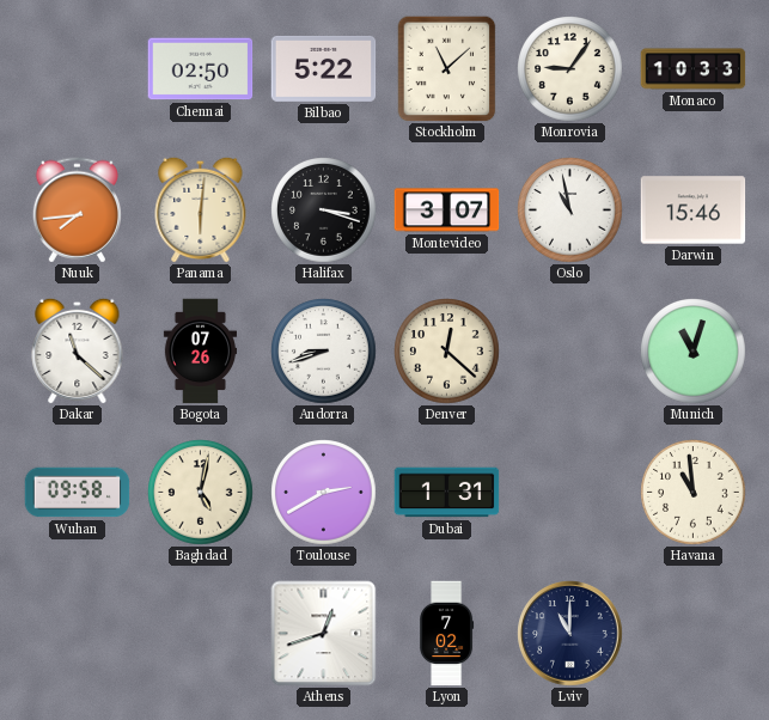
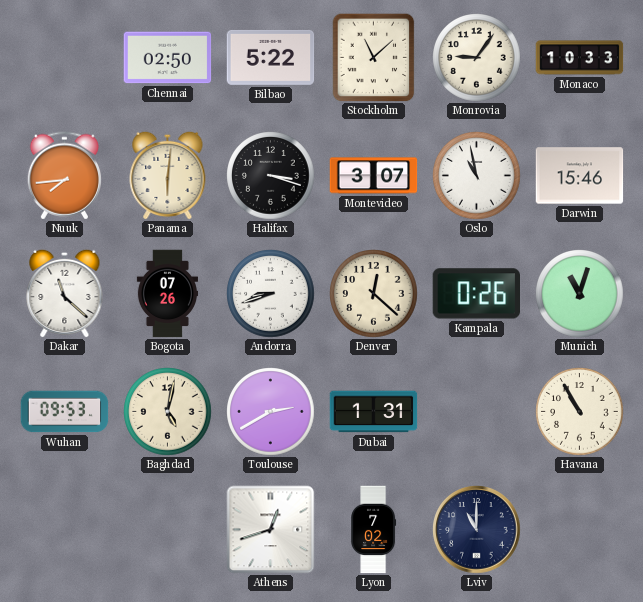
Kampala: none -> 0:26
Wuhan: 09:58 -> 09:53
Havana: 10:59 -> 10:55
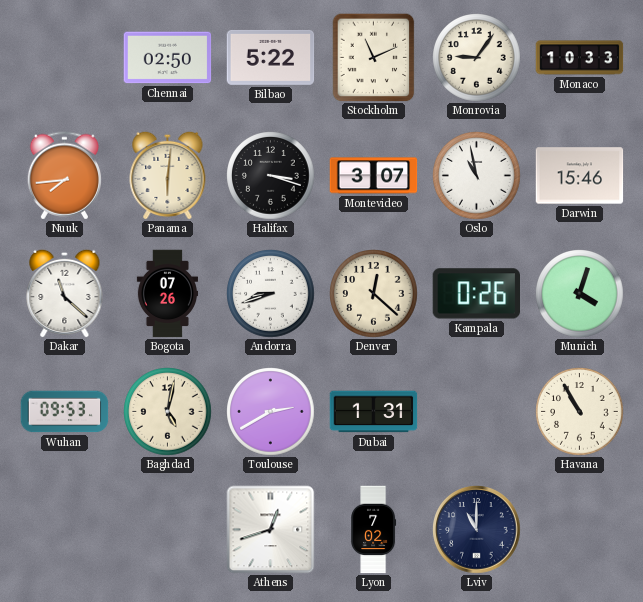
Stockholm: 11:08 -> 11:11
Munich: 11:03 -> 4:03
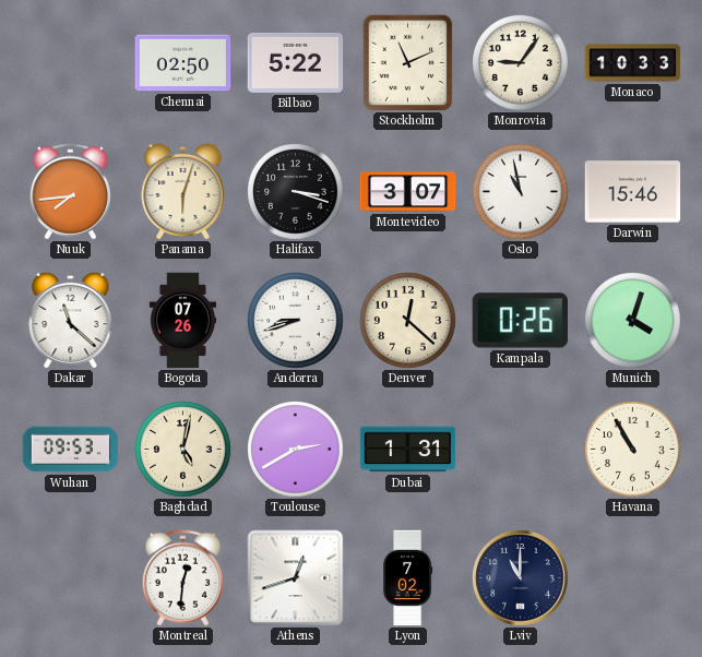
Panama: 6:01 -> 6:03
Montreal: none -> 12:31
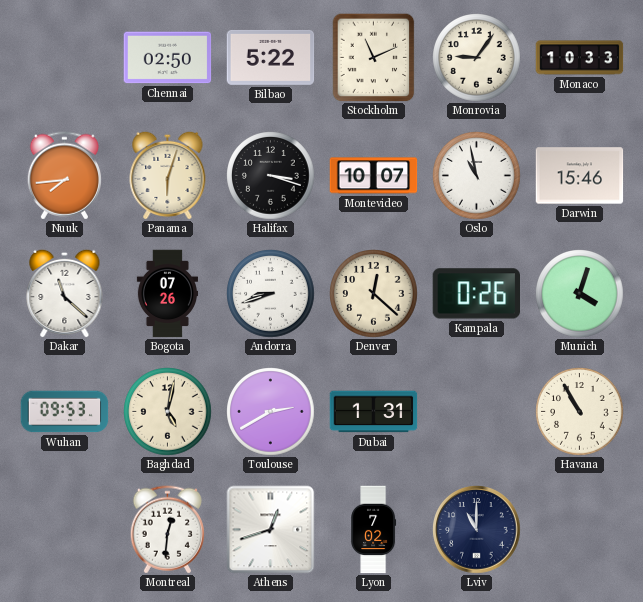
Montevideo: 3:07 -> 10:07
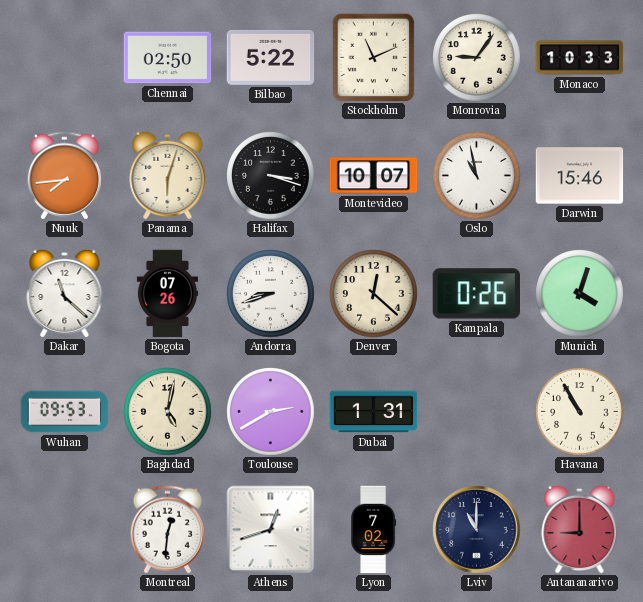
Antananarivo: none -> 9:00
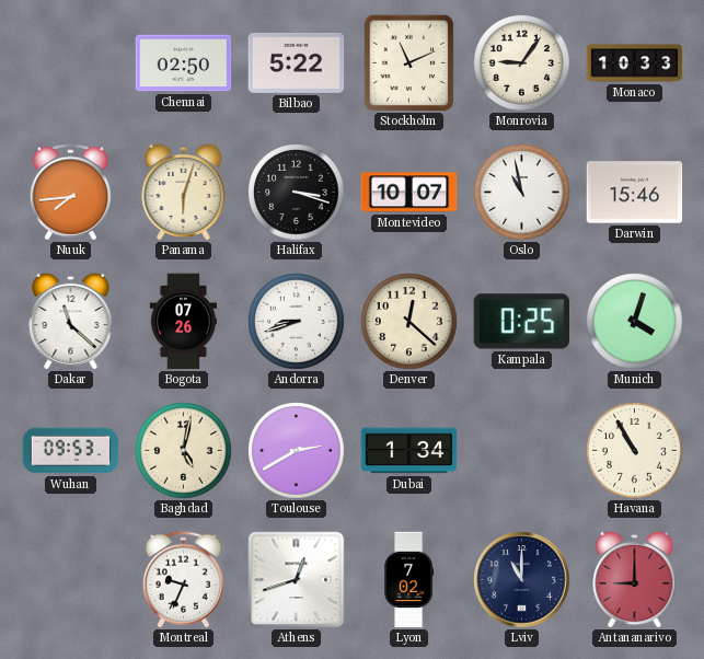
Kampala: 0:26 -> 0:25
Dubai: 1:31 -> 1:34
Montreal: 12:31 -> 9:34
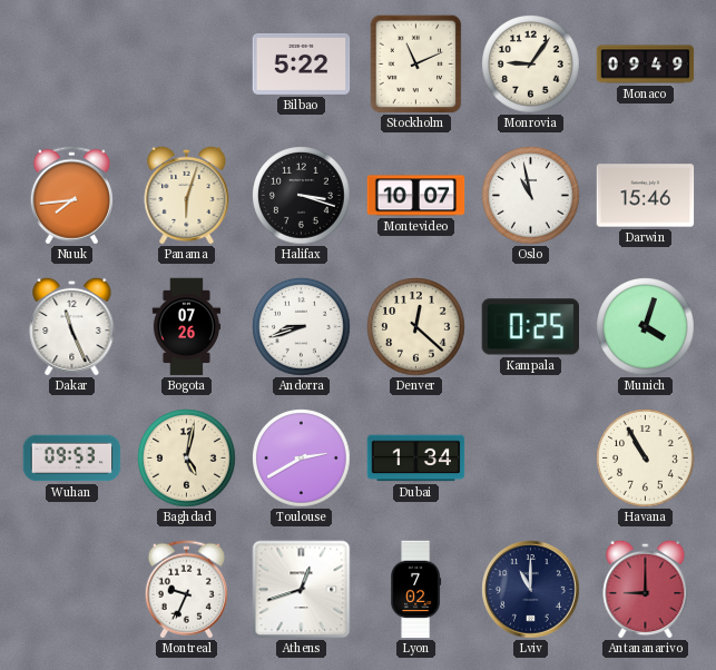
Chennai: 02:50 -> none
Monaco: 10:33 -> 09:49
Dakar: 11:22 -> 11:26
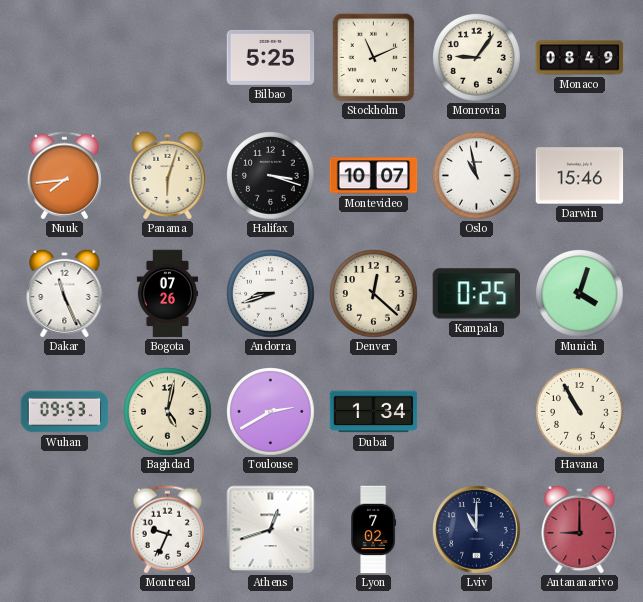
Bilbao: 5:22 -> 5:25
Monaco: 09:49 -> 08:49
